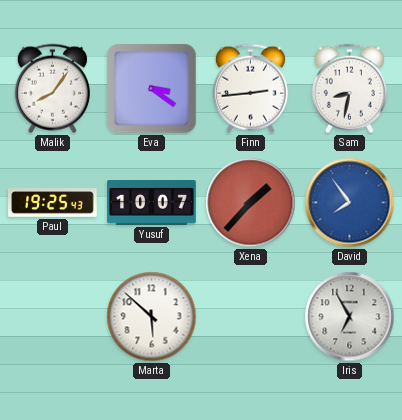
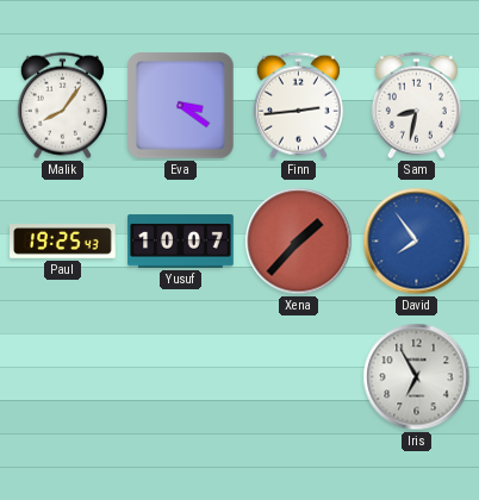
Marta: 5:52 -> none
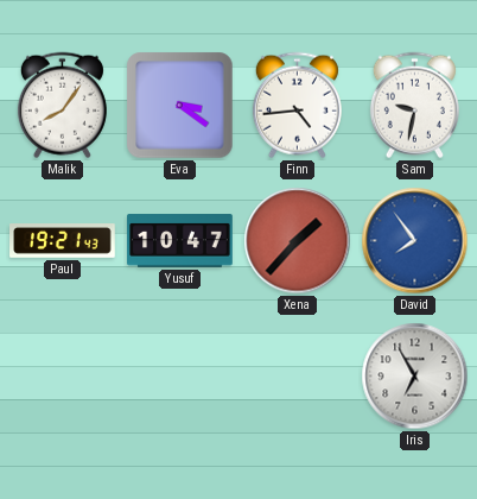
Finn: 2:44 -> 4:44
Sam: 8:32 -> 9:32
Paul: 19:25 -> 19:21
Yusuf: 10:07 -> 10:47
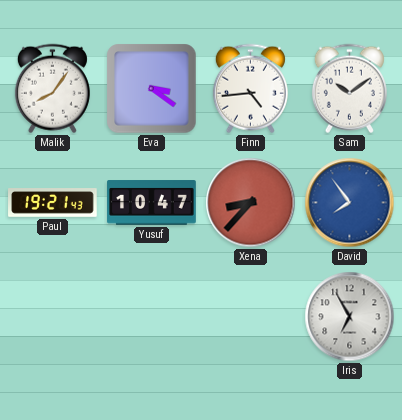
Sam: 9:32 -> 10:09
Xena: 1:37 -> 8:37
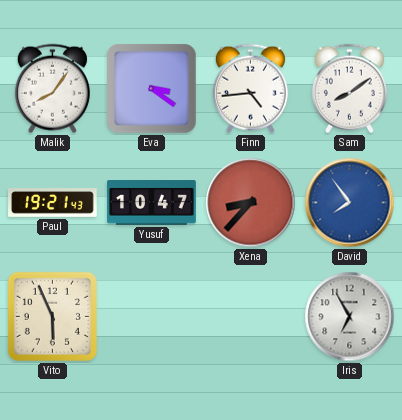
Sam: 10:09 -> 8:09
Vito: none -> 5:56
